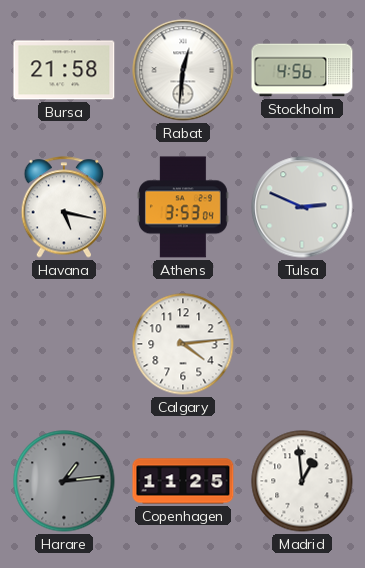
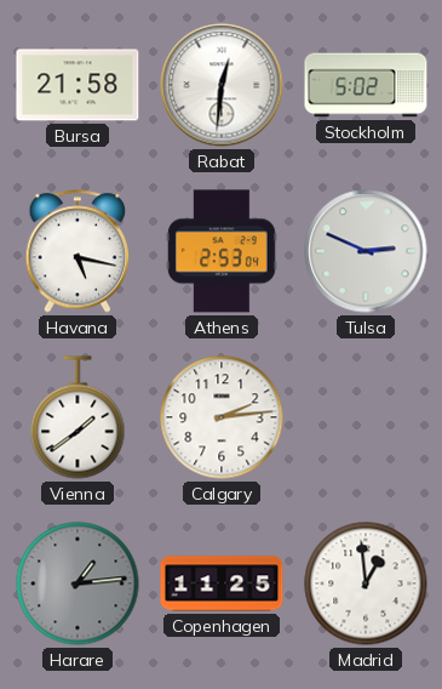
Stockholm: 4:56 -> 5:02
Athens: 3:53 -> 2:53
Vienna: none -> 1:39
Calgary: 4:14 -> 2:14
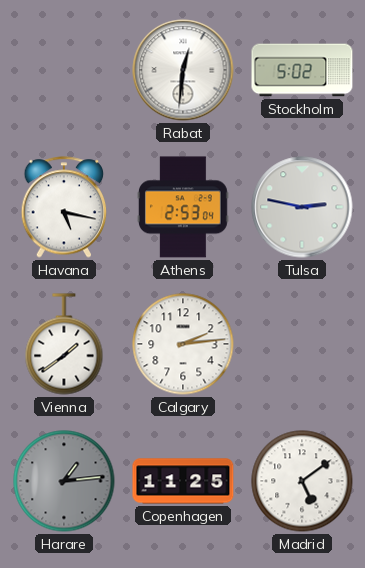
Bursa: 21:58 -> none
Tulsa: 2:49 -> 2:47
Madrid: 12:59 -> 5:09
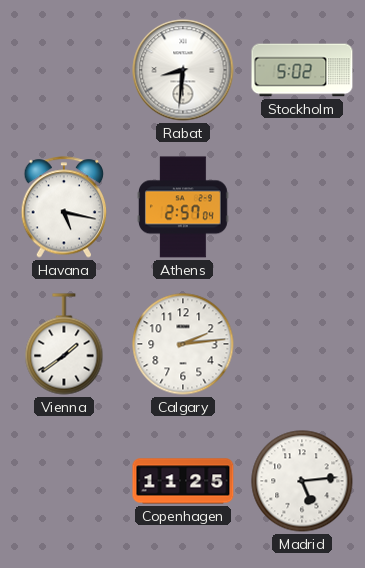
Rabat: 12:31 -> 8:31
Athens: 2:53 -> 2:57
Tulsa: 2:47 -> none
Harare: 1:14 -> none
Madrid: 5:09 -> 5:14
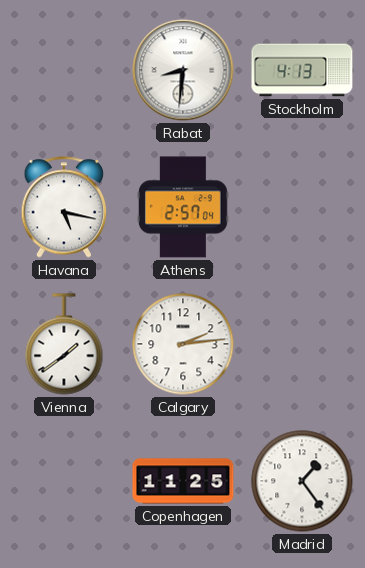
Stockholm: 5:02 -> 4:13
Madrid: 5:14 -> 1:24
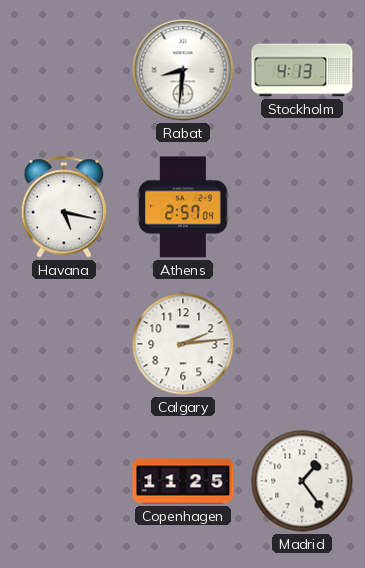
Vienna: 1:39 -> none
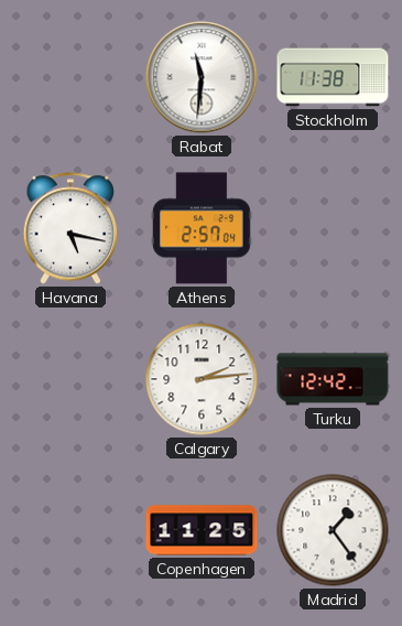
Rabat: 8:31 -> 11:31
Stockholm: 4:13 -> 11:38
Turku: none -> 12:42
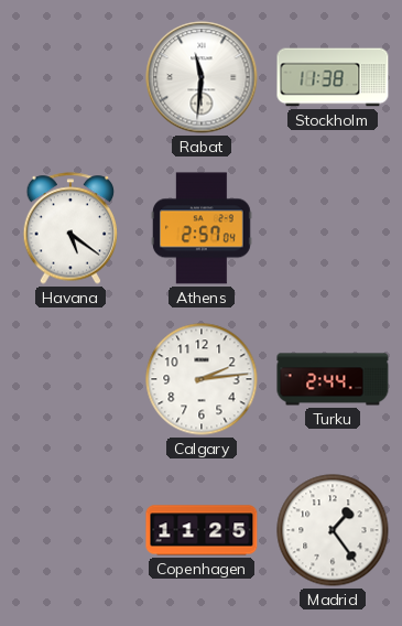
Havana: 5:17 -> 5:21
Turku: 12:42 -> 2:44
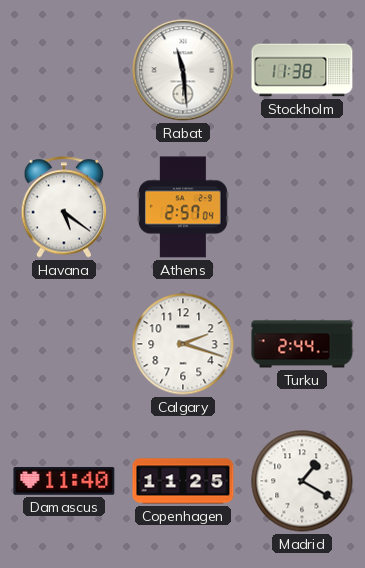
Rabat: 11:31 -> 11:29
Calgary: 2:14 -> 2:18
Damascus: none -> 11:40
Madrid: 1:24 -> 1:20
